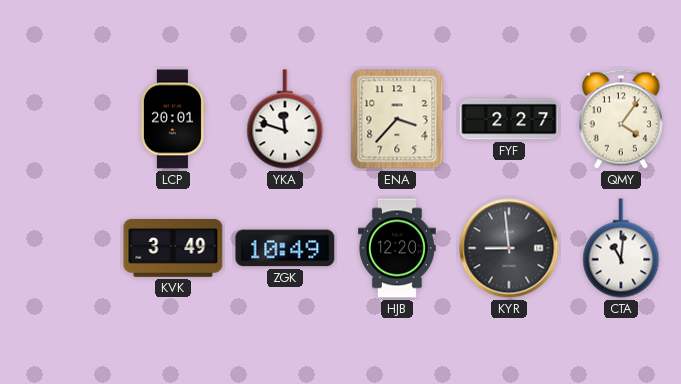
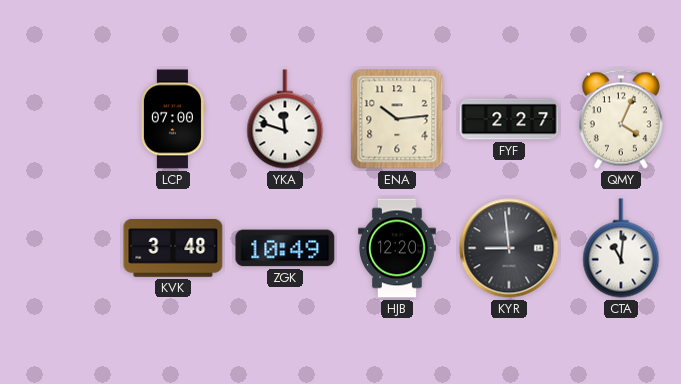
LCP: 20:01 -> 07:00
ENA: 3:37 -> 10:14
QMY: 4:06 -> 4:04
KVK: 3:49 -> 3:48
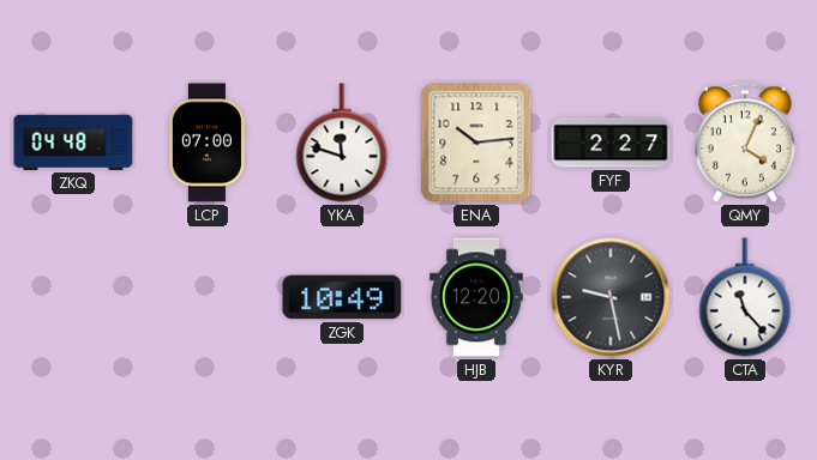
ZKQ: none -> 04:48
KVK: 3:48 -> none
KYR: 8:59 -> 9:28
CTA: 11:01 -> 11:23
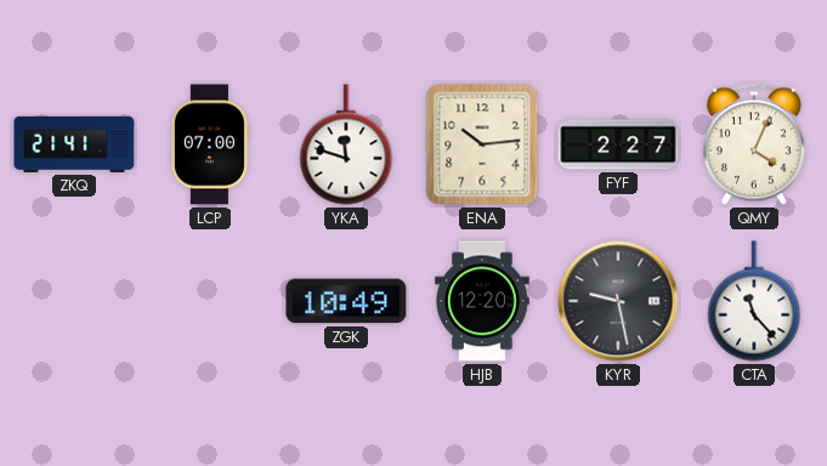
ZKQ: 04:48 -> 21:41
